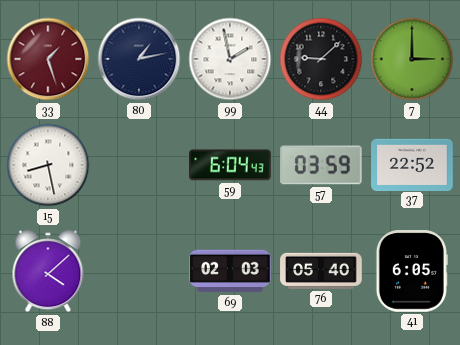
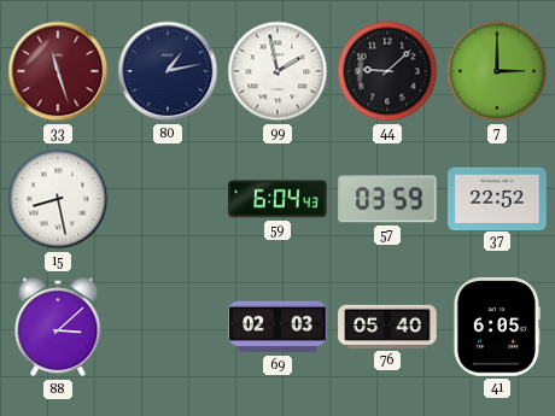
33: 1:27 -> 11:27
88: 4:08 -> 3:08
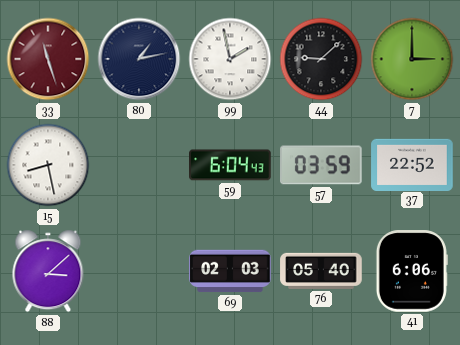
41: 6:05 -> 6:06
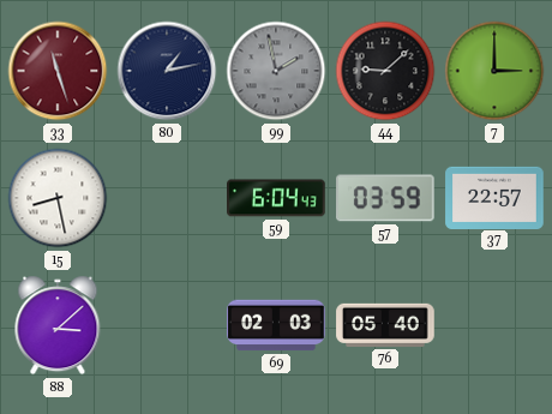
99 dial: white -> grey
37: 22:52 -> 22:57
41: 6:06 -> none
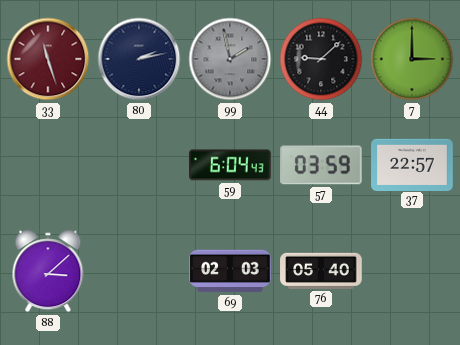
80: 1:13 -> 2:13
15: 8:28 -> none
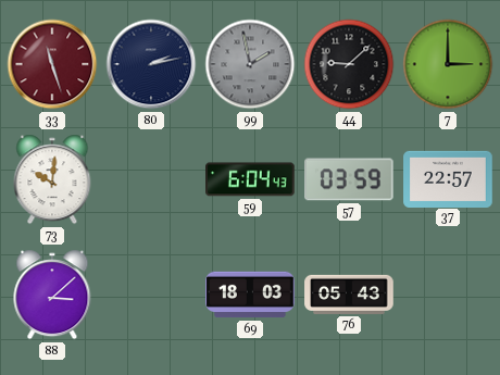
73: none -> 10:01
69: 02:03 -> 18:03
76: 05:40 -> 05:43
